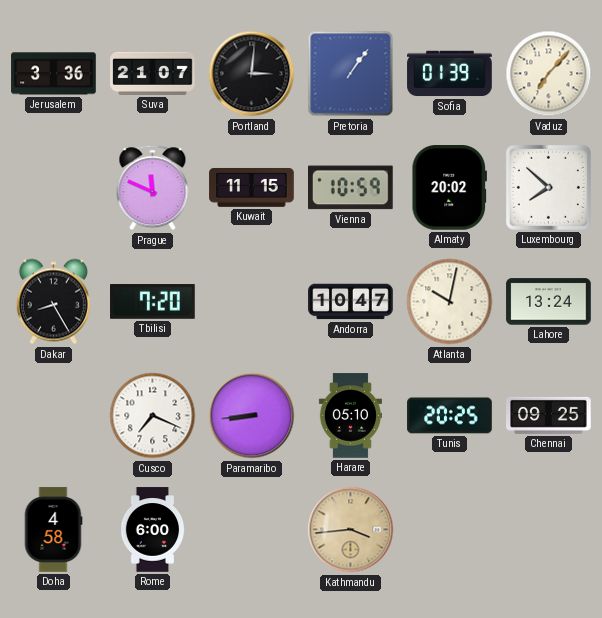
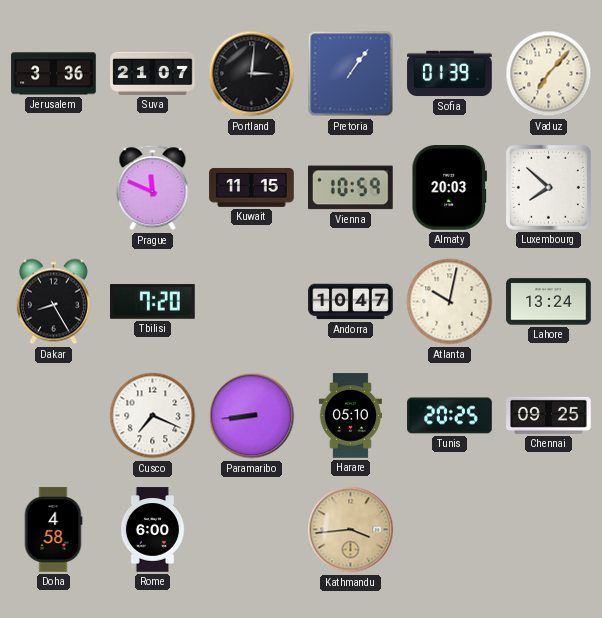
Almaty: 20:02 -> 20:03
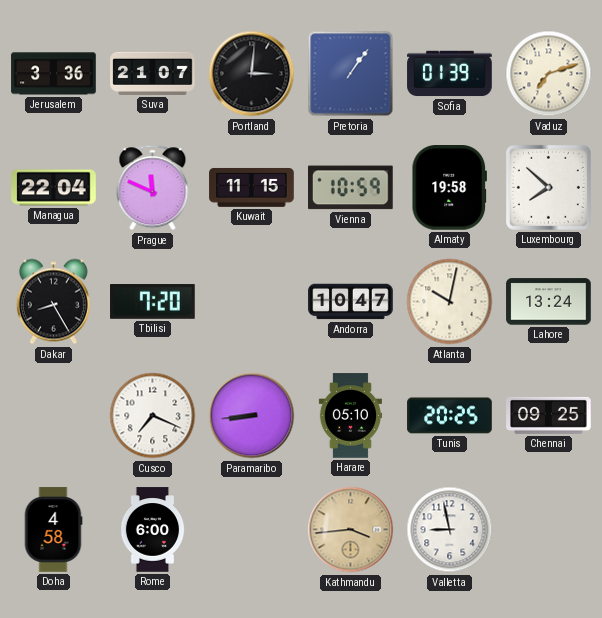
Vaduz: 7:07 -> 7:12
Managua: none -> 22:04
Almaty: 20:03 -> 19:58
Valletta: none -> 8:58
